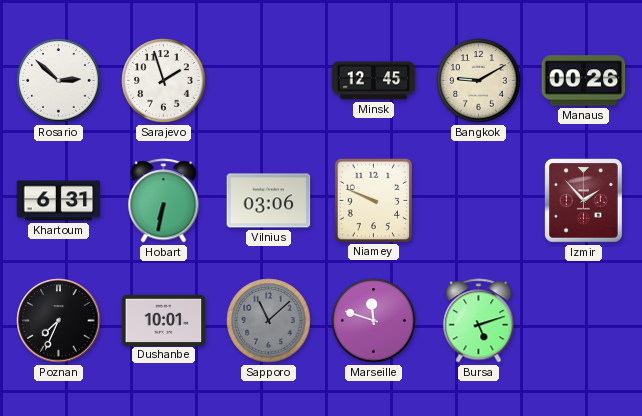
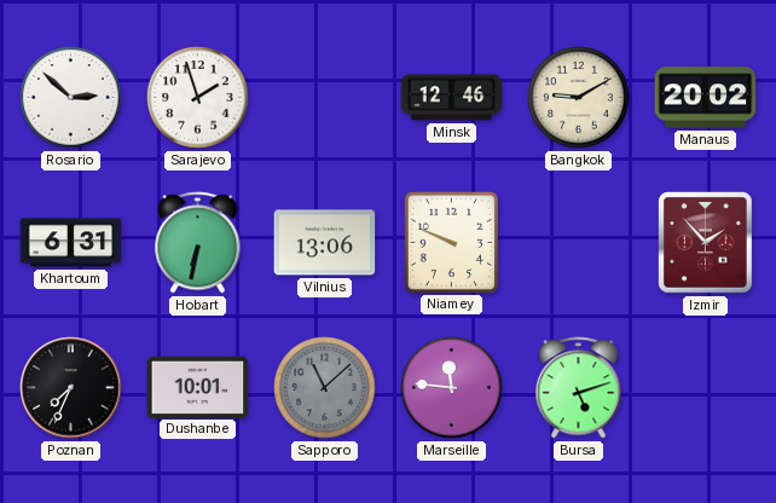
Minsk: 12:45 -> 12:46
Manaus: 00:26 -> 20:02
Vilnius: 03:06 -> 13:06
Marseille: 11:48 -> 11:46
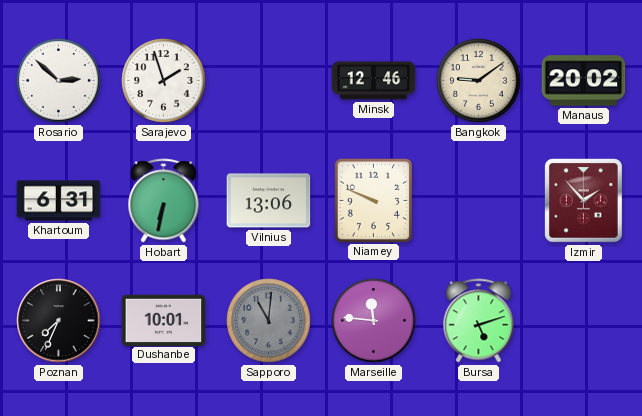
Bangkok: 9:10 -> 9:09
Sapporo: 11:08 -> 11:01
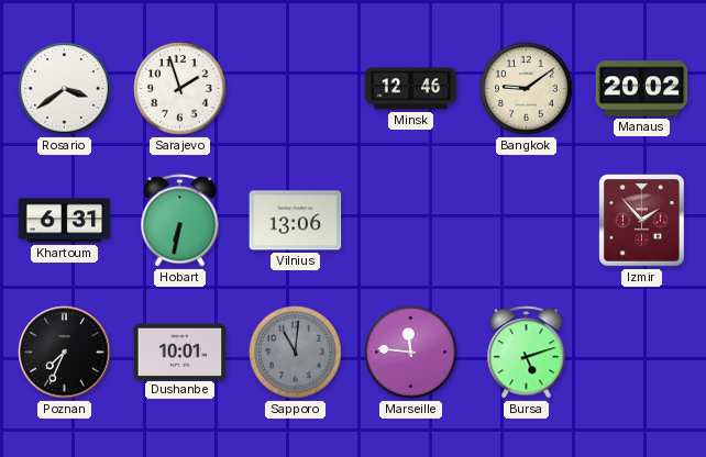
Rosario: 2:52 -> 3:39
Niamey: 9:49 -> none
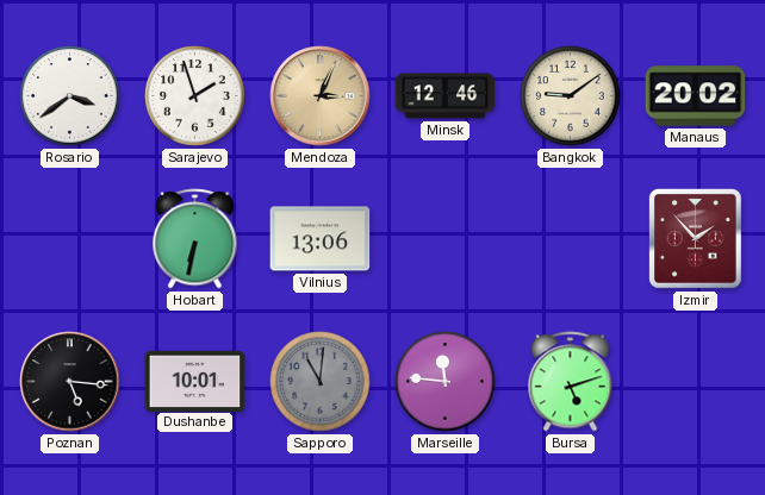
Mendoza: none -> 3:04
Khartoum: 6:31 -> none
Poznan: 7:34 -> 5:16
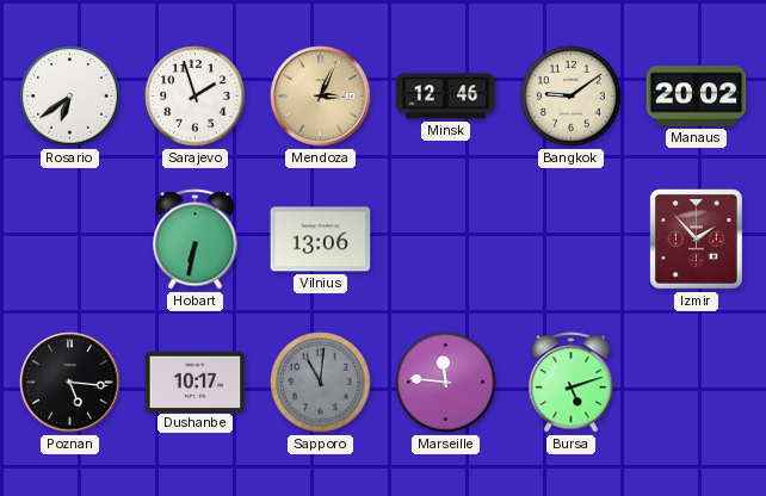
Rosario: 3:39 -> 6:39
Dushanbe: 10:01 -> 10:17
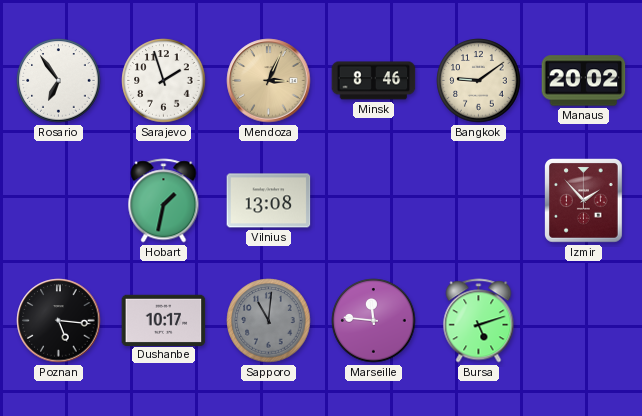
Rosario: 6:39 -> 6:54
Minsk: 12:46 -> 8:46
Hobart: 6:32 -> 1:32
Vilnius: 13:06 -> 13:08
